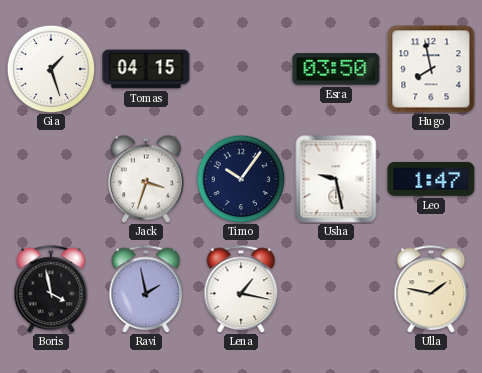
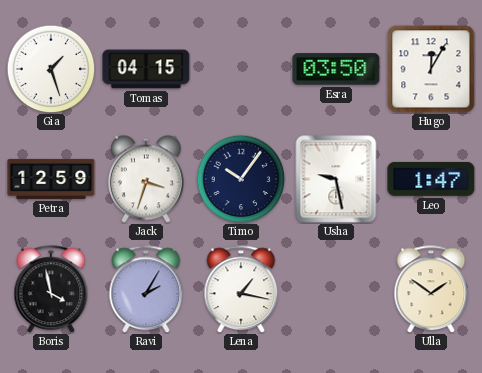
Hugo: 7:58 -> 12:05
Petra: none -> 12:59
Ravi: 1:58 -> 2:05
Ulla: 1:47 -> 1:51
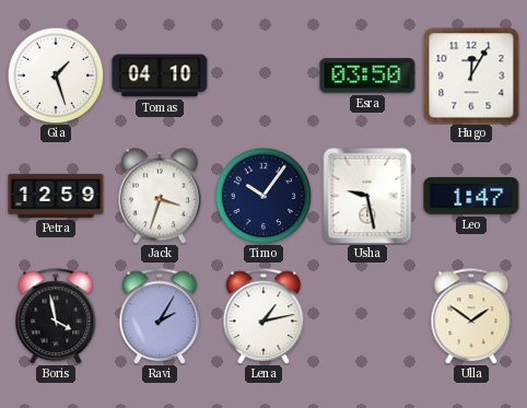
Tomas: 04:15 -> 04:10
Lena: 1:17 -> 1:13
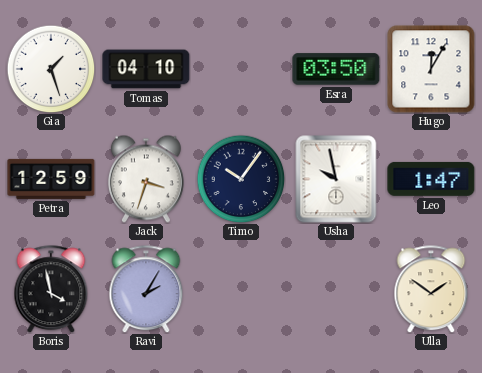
Usha: 9:28 -> 9:58
Lena: 1:13 -> none
